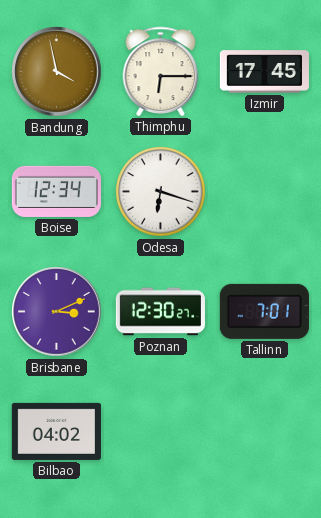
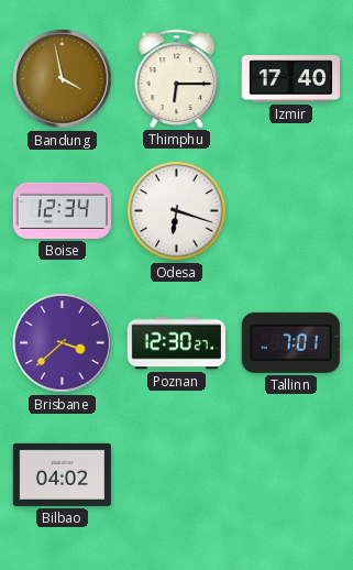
Izmir: 17:45 -> 17:40
Brisbane: 3:11 -> 3:38
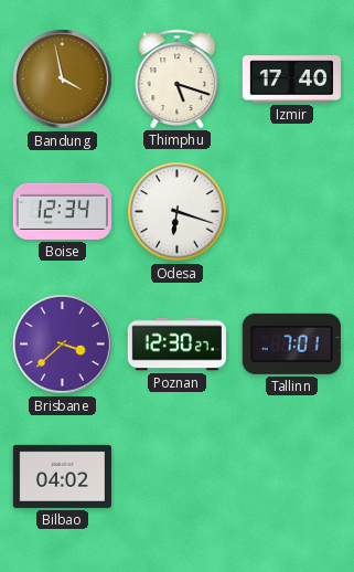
Thimphu: 6:15 -> 5:18
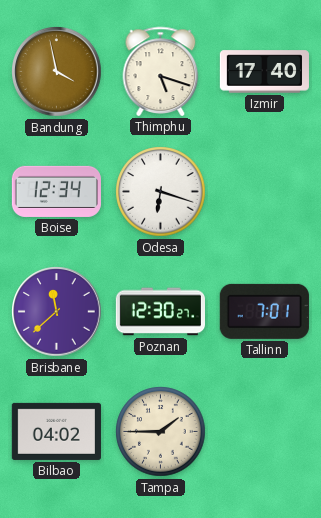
Brisbane: 3:38 -> 11:38
Tampa: none -> 1:45
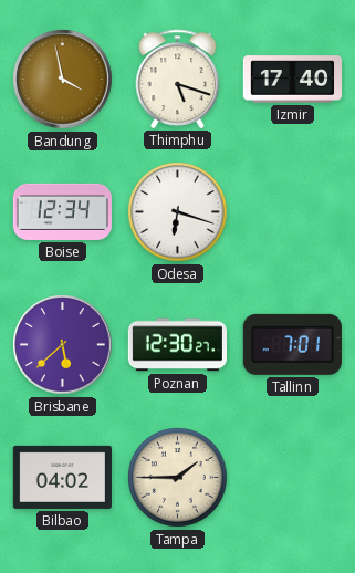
Brisbane: 11:38 -> 5:38
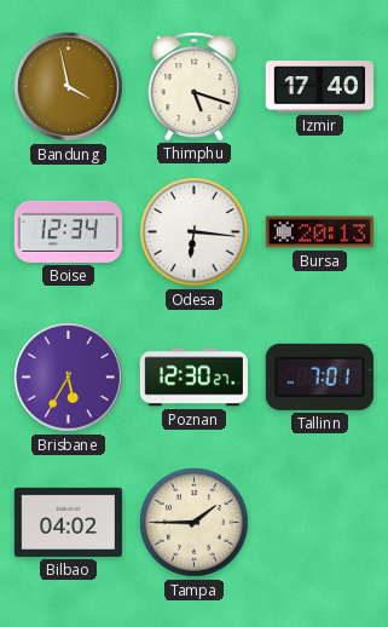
Odesa: 6:18 -> 6:16
Bursa: none -> 20:13
Brisbane: 5:38 -> 5:35
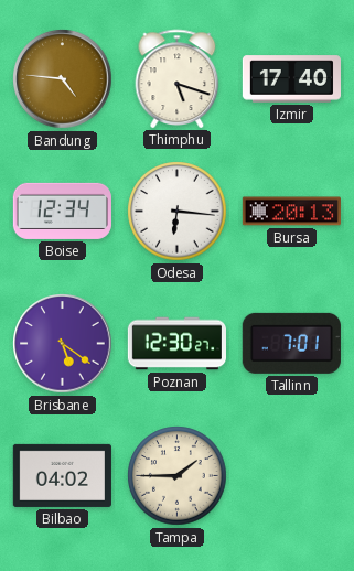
Bandung: 3:58 -> 4:46
Brisbane: 5:35 -> 5:21
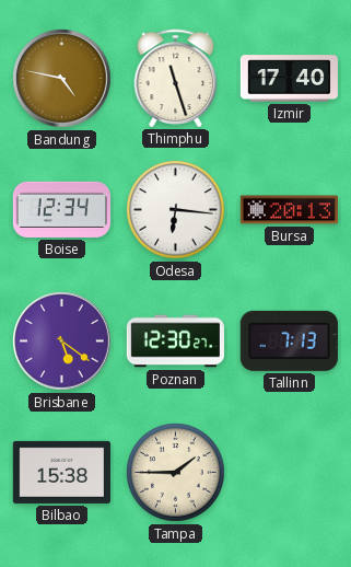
Bandung: 4:46 -> 4:47
Thimphu: 5:18 -> 11:27
Tallinn: 7:01 -> 7:13
Bilbao: 04:02 -> 15:38
